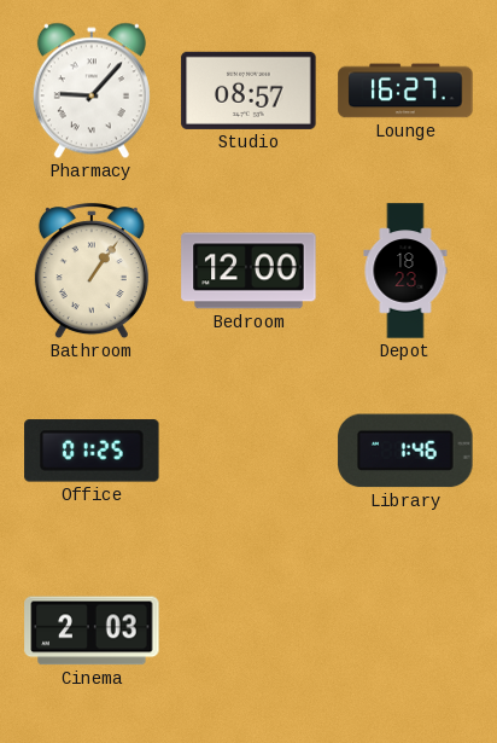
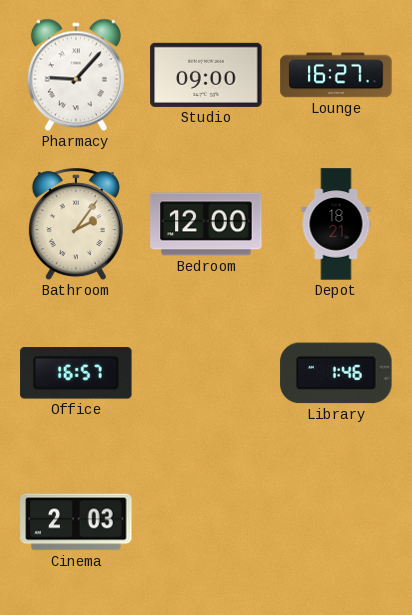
Studio: 08:57 -> 09:00
Bathroom: 1:06 -> 2:06
Depot: 18:23 -> 18:21
Office: 01:25 -> 16:57
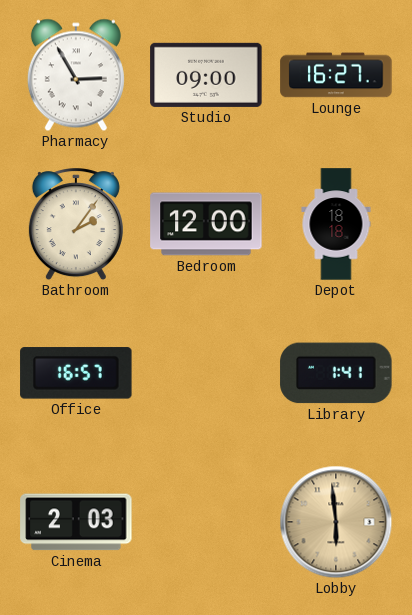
Pharmacy: 9:07 -> 2:55
Depot: 18:21 -> 18:18
Library: 1:46 -> 1:41
Lobby: none -> 5:59
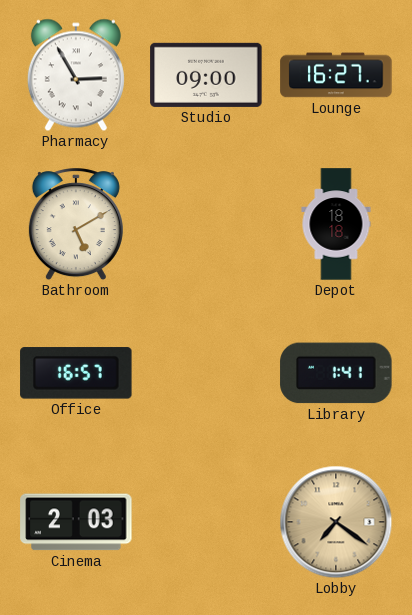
Bathroom: 2:06 -> 5:10
Bedroom: 12:00 -> none
Lobby: 5:59 -> 7:21
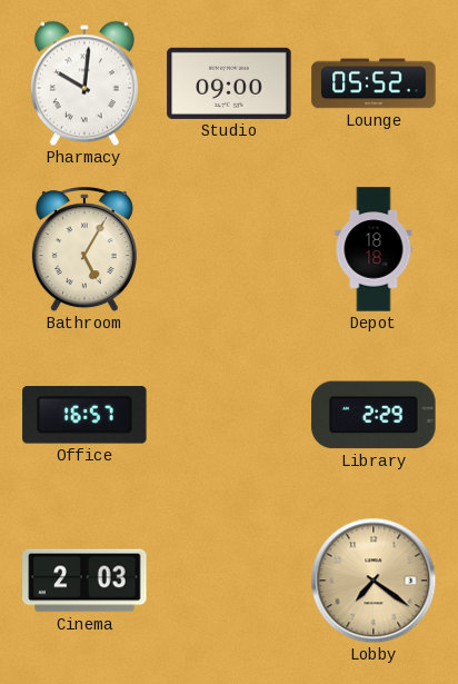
Pharmacy: 2:55 -> 10:01
Lounge: 16:27 -> 05:52
Bathroom: 5:10 -> 5:05
Library: 1:41 -> 2:29
